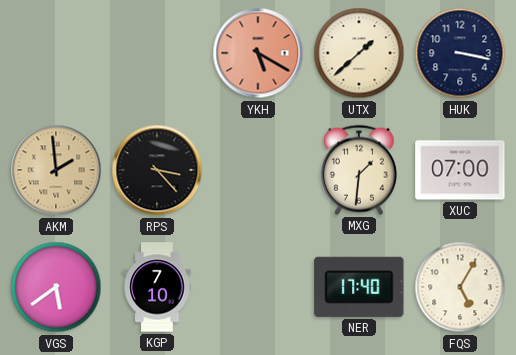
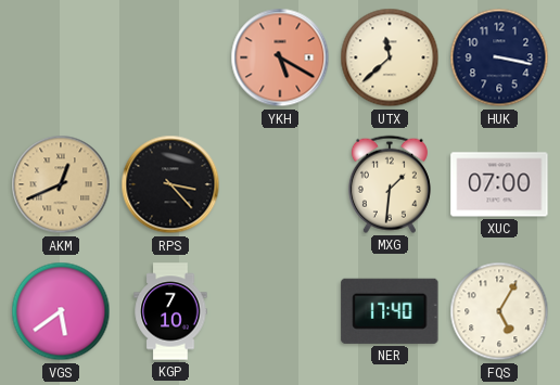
UTX: 1:38 -> 11:38
AKM: 1:59 -> 12:41
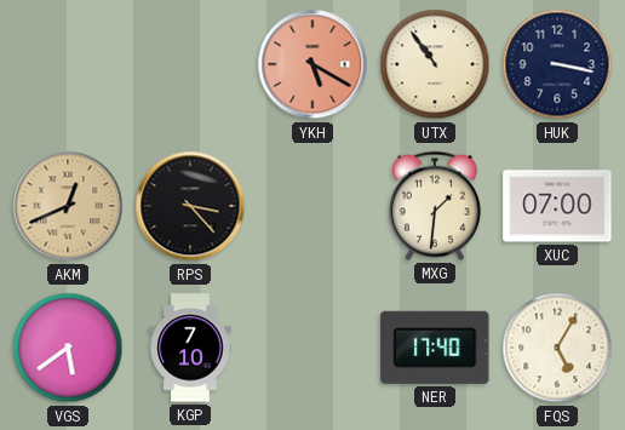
UTX: 11:38 -> 10:54
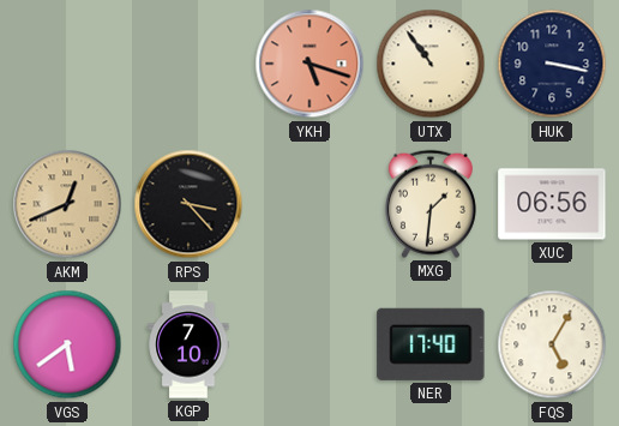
YKH: 5:20 -> 5:18
XUC: 07:00 -> 06:56
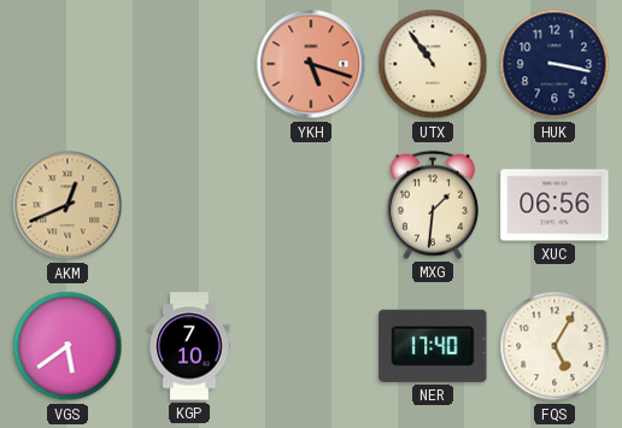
RPS: 3:23 -> none
